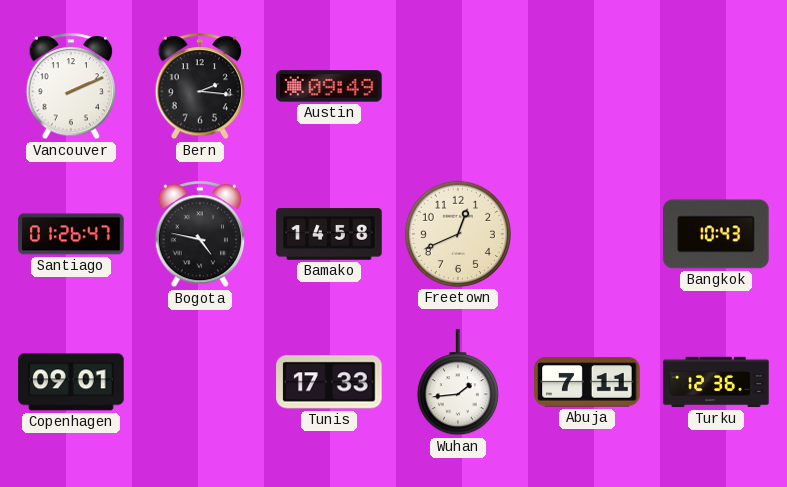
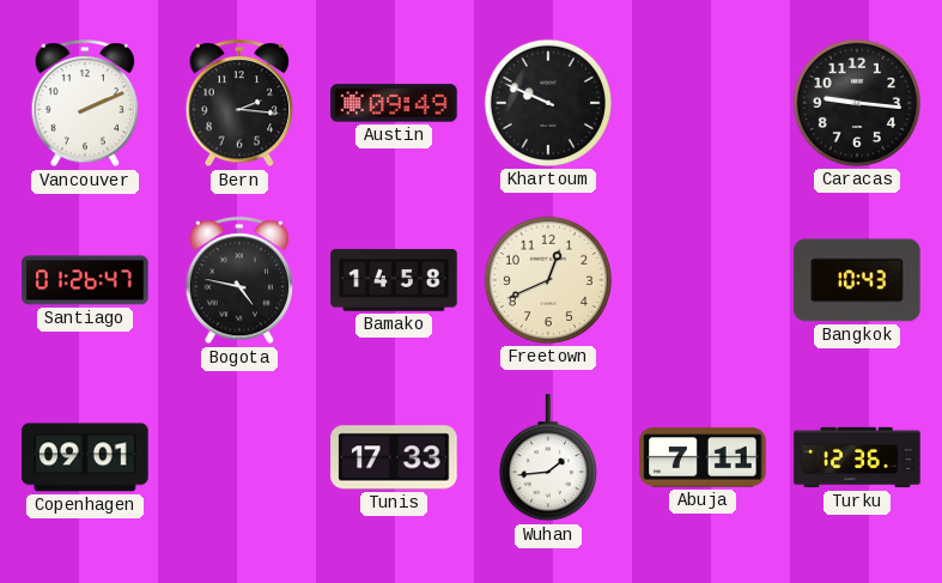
Khartoum: none -> 9:49
Caracas: none -> 9:16
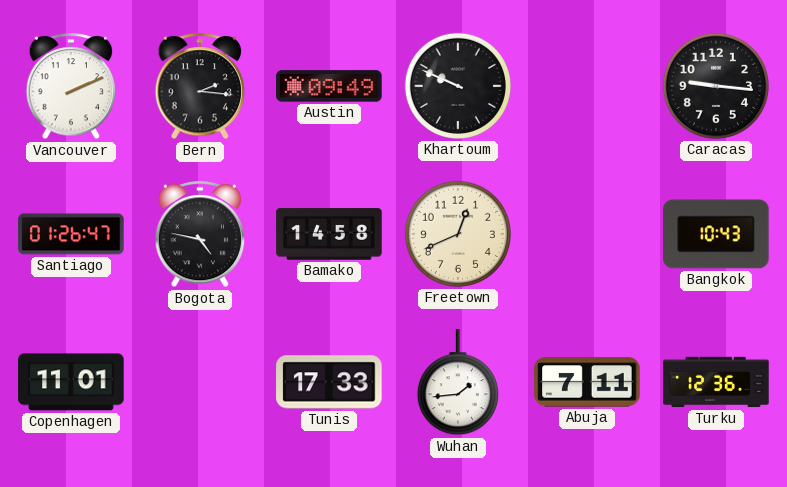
Copenhagen: 09:01 -> 11:01
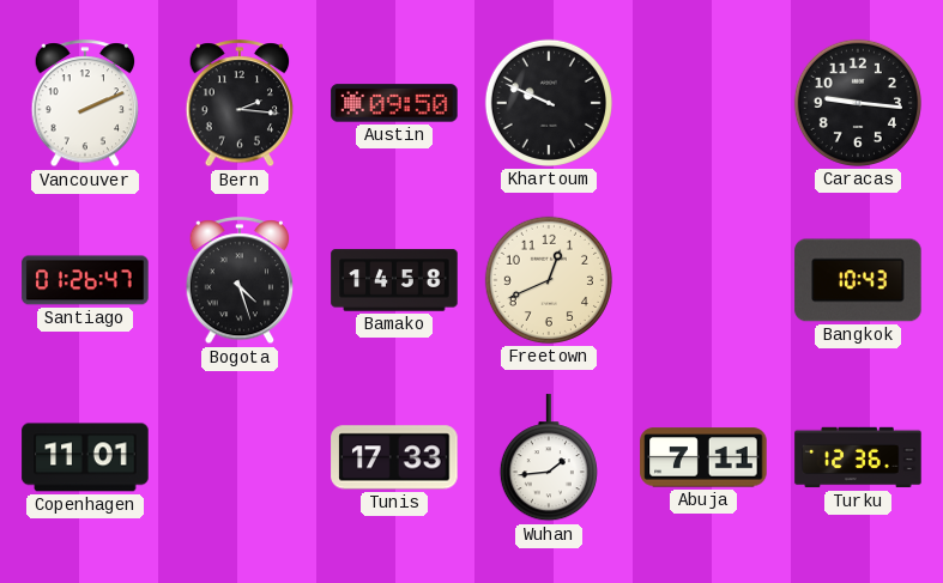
Austin: 09:49 -> 09:50
Bogota: 4:47 -> 4:27
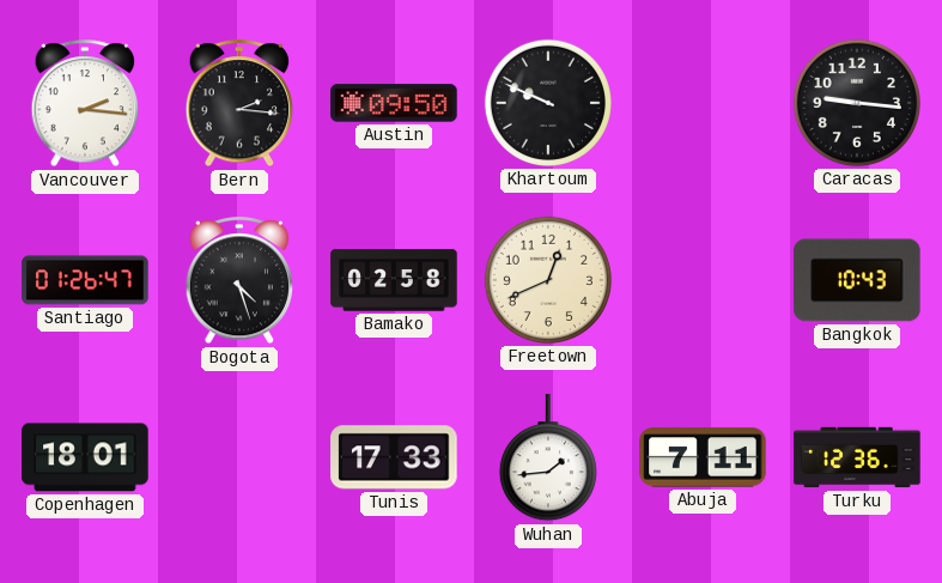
Vancouver: 2:11 -> 2:16
Bamako: 14:58 -> 02:58
Copenhagen: 11:01 -> 18:01
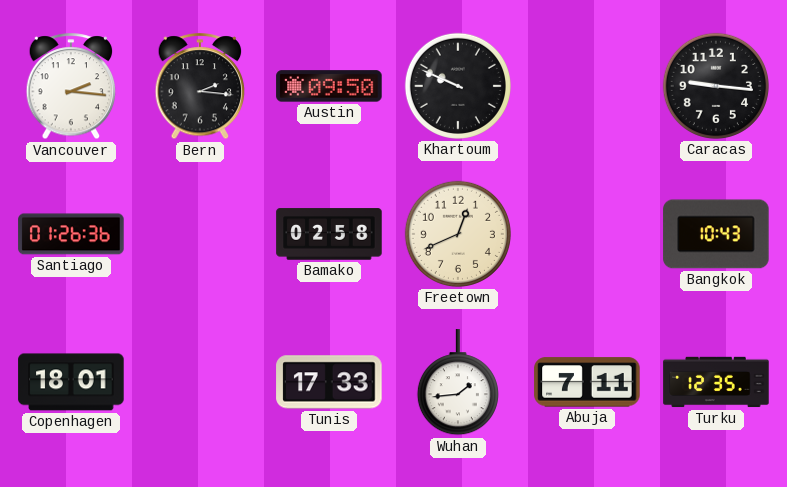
Santiago: 01:26:47 -> 01:26:36
Bogota: 4:27 -> none
Turku: 12:36 -> 12:35
